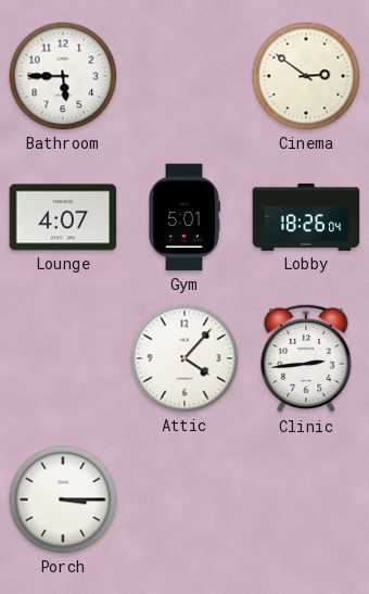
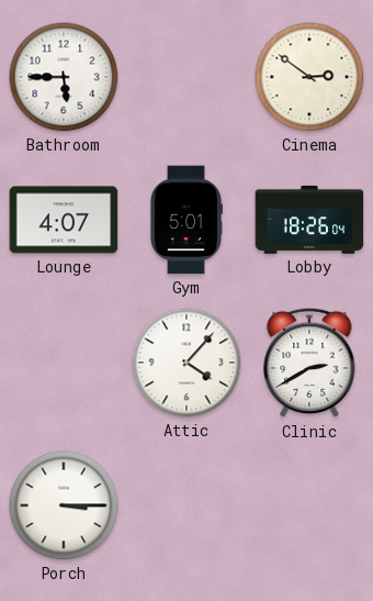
Clinic: 2:44 -> 2:40
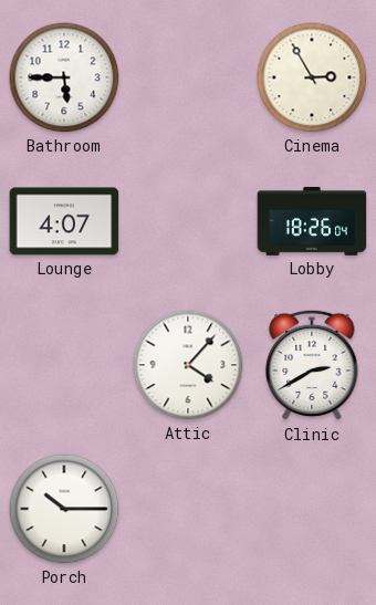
Cinema: 2:51 -> 2:55
Gym: 5:01 -> none
Porch: 3:15 -> 10:15
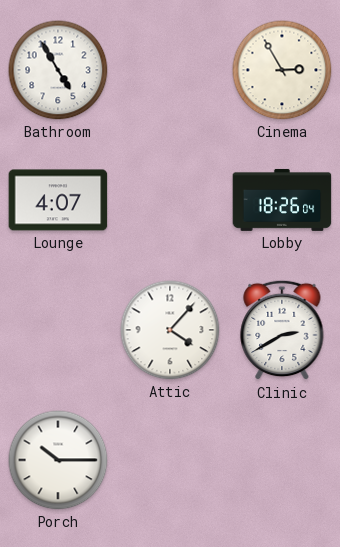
Bathroom: 5:45 -> 4:55
